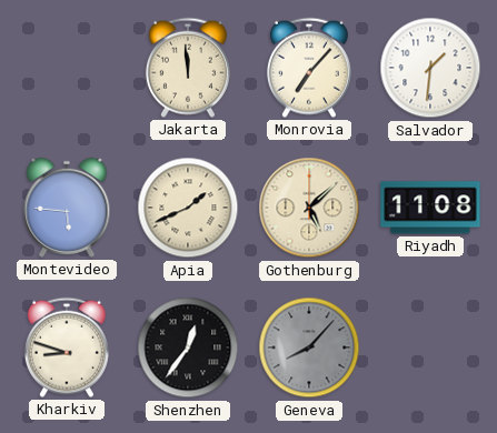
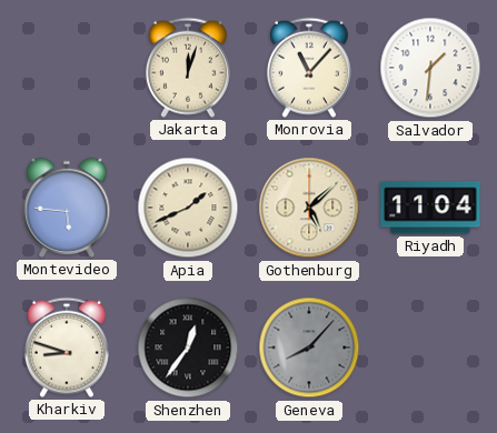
Jakarta: 11:59 -> 12:03
Monrovia: 7:07 -> 11:07
Riyadh: 11:08 -> 11:04
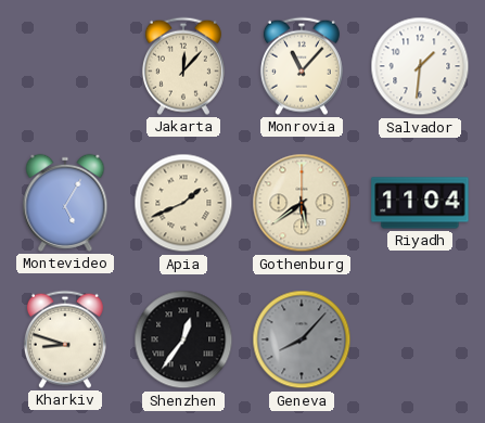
Jakarta: 12:03 -> 12:07
Montevideo: 5:46 -> 5:05
Gothenburg: 5:08 -> 5:39
